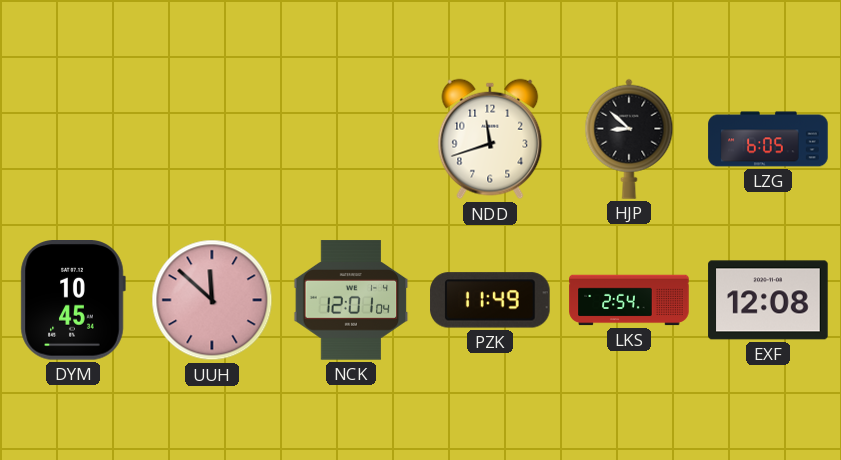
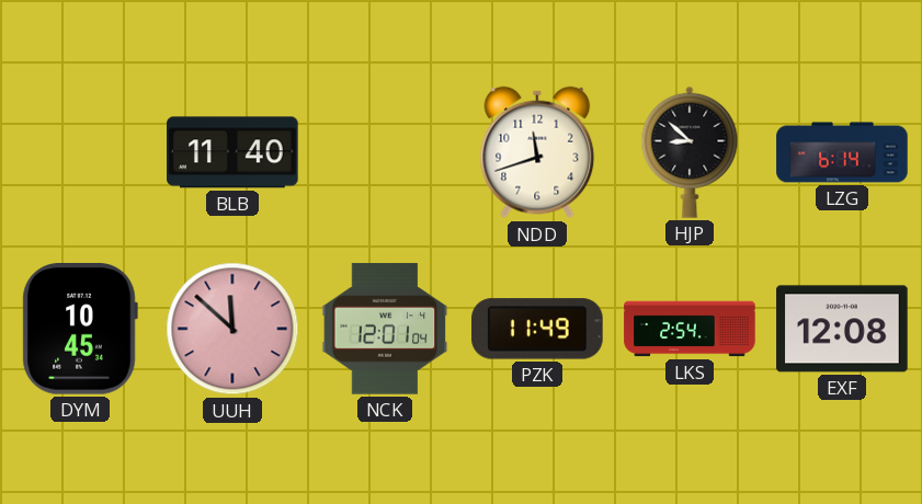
BLB: none -> 11:40
LZG: 6:05 -> 6:14
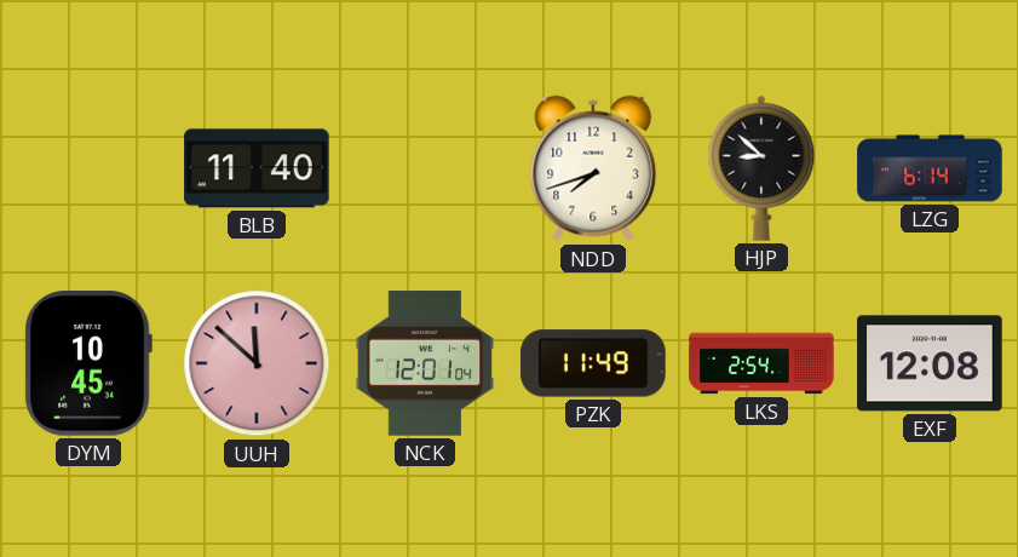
NDD: 11:42 -> 7:42
